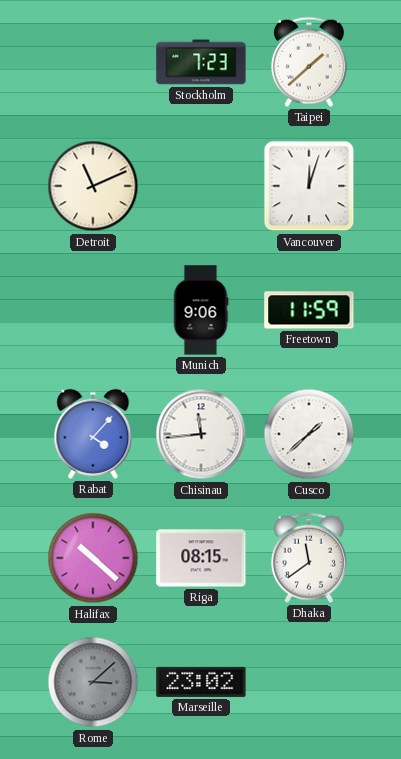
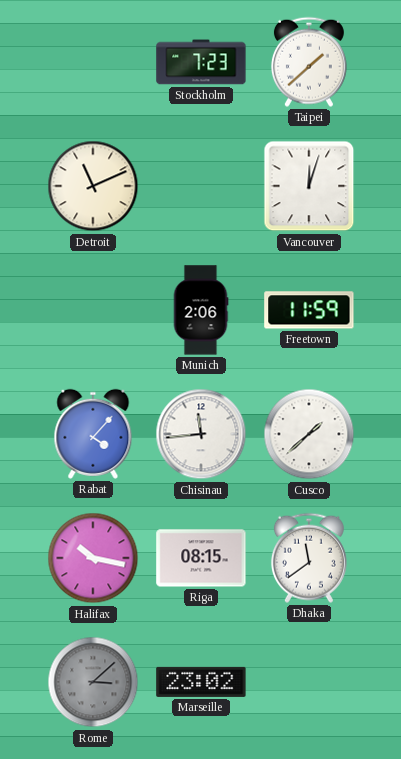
Munich: 9:06 -> 2:06
Halifax: 10:22 -> 10:17
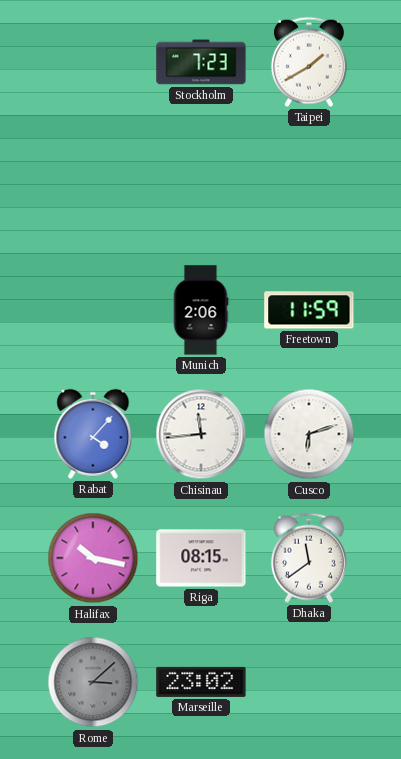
Taipei: 1:38 -> 1:40
Detroit: 11:11 -> none
Vancouver: 12:03 -> none
Cusco: 1:38 -> 6:12
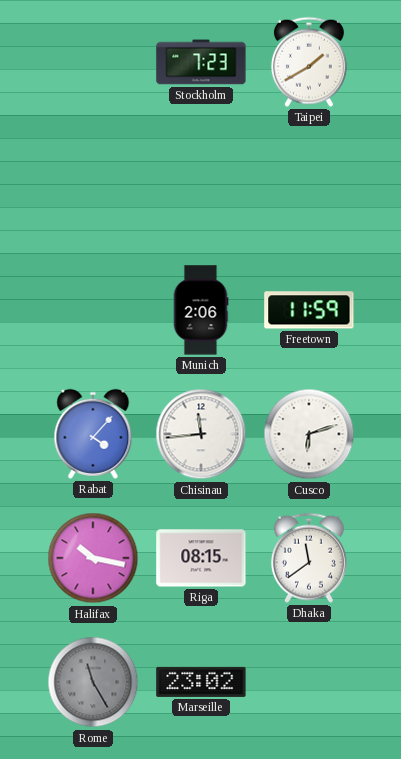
Rome: 3:08 -> 11:25
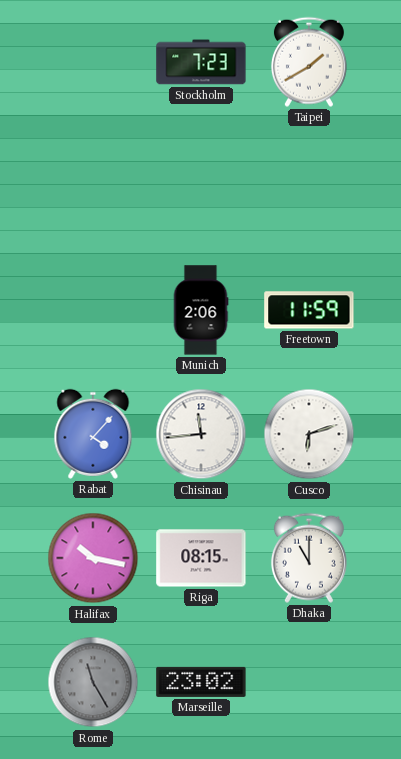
Dhaka: 11:39 -> 11:00
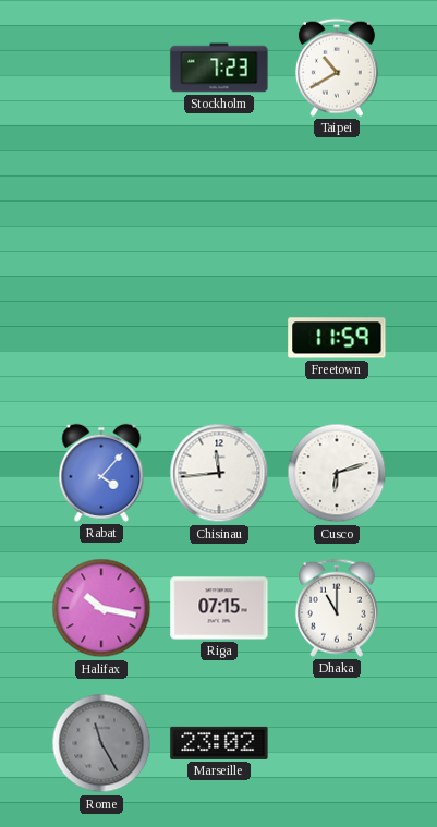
Taipei: 1:40 -> 10:40
Munich: 2:06 -> none
Riga: 08:15 -> 07:15
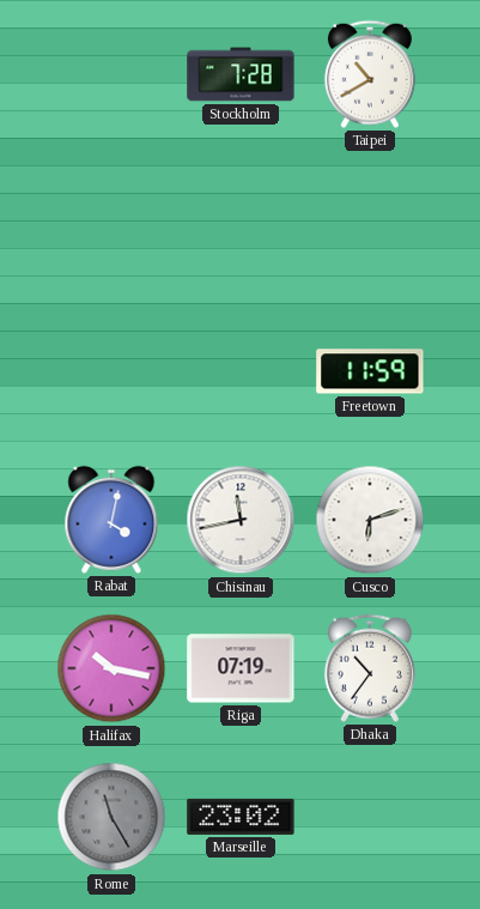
Stockholm: 7:23 -> 7:28
Rabat: 4:07 -> 4:02
Chisinau: 11:44 -> 11:43
Riga: 07:15 -> 07:19
Dhaka: 11:00 -> 10:36
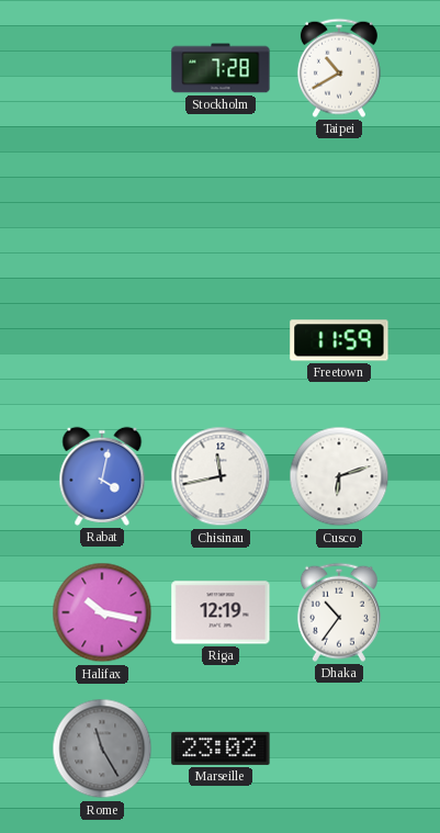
Riga: 07:19 -> 12:19
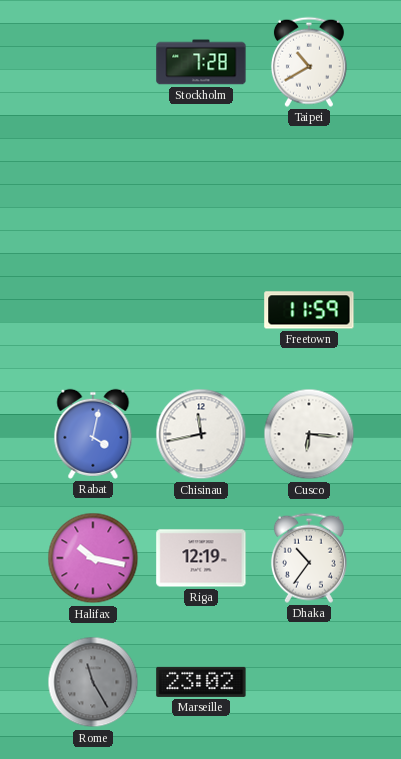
Cusco: 6:12 -> 6:16
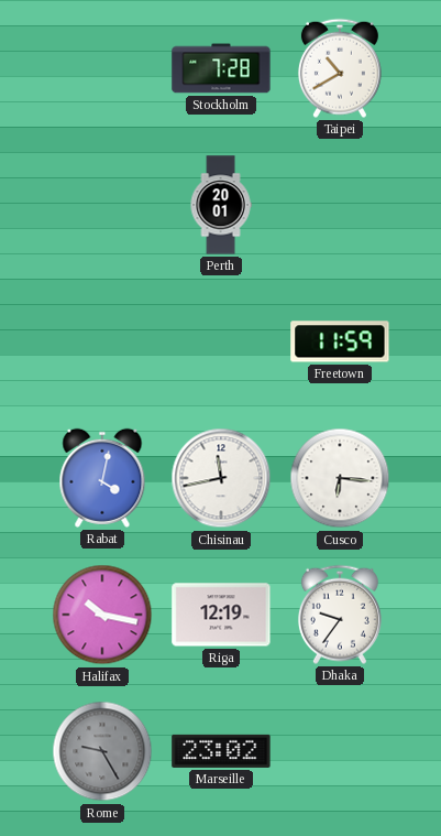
Perth: none -> 20:01
Dhaka: 10:36 -> 9:36
Rome: 11:25 -> 9:25
